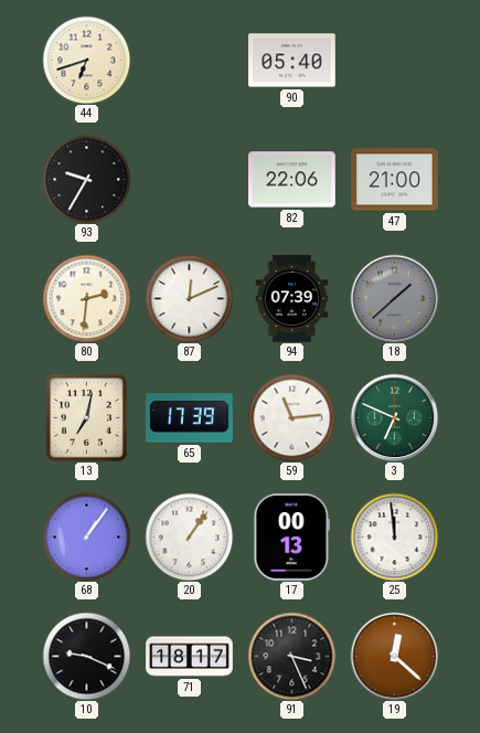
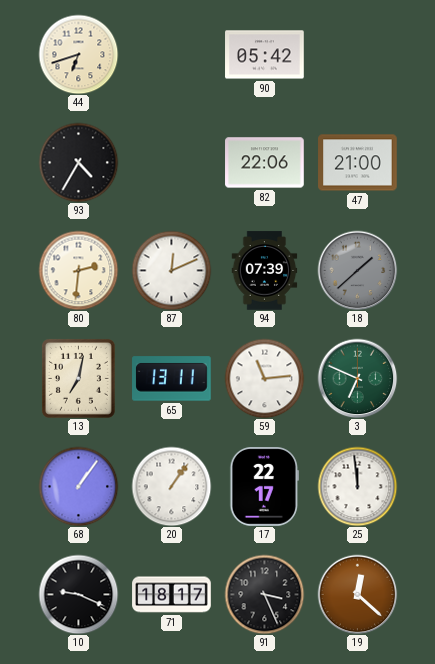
90: 05:40 -> 05:42
93: 9:35 -> 4:35
65: 17:39 -> 13:11
17: 00:13 -> 22:17
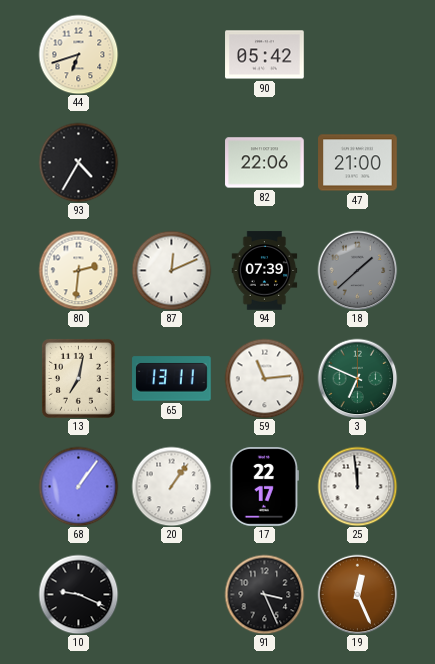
71: 18:17 -> none
19: 12:22 -> 12:26
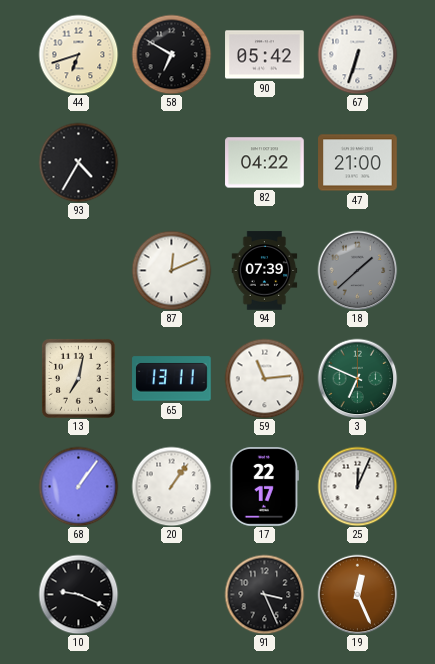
58: none -> 6:50
67: none -> 6:33
82: 22:06 -> 04:22
80: 2:31 -> none
25: 11:59 -> 12:04
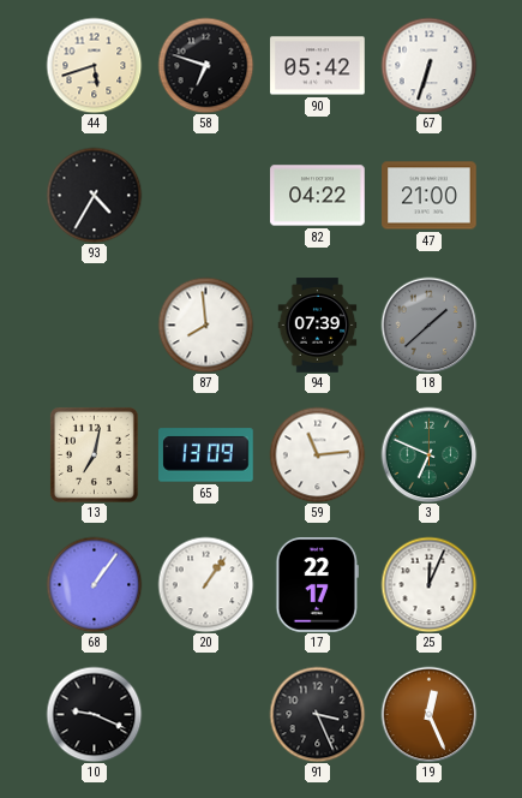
44: 6:42 -> 5:42
58: 6:50 -> 6:48
87: 12:11 -> 7:59
65: 13:11 -> 13:09
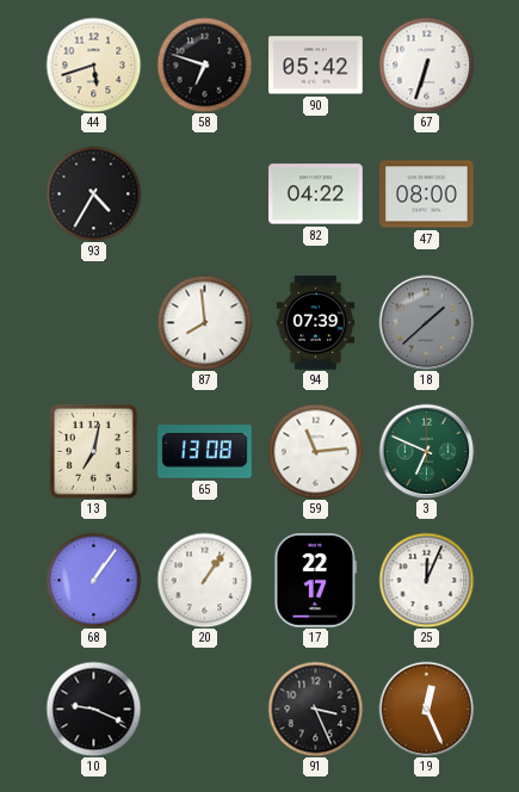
47: 21:00 -> 08:00
65: 13:09 -> 13:08
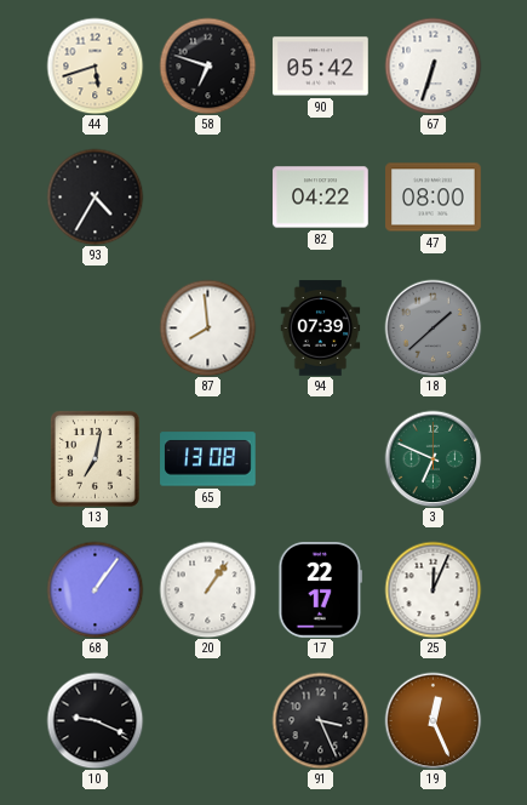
59: 11:14 -> none
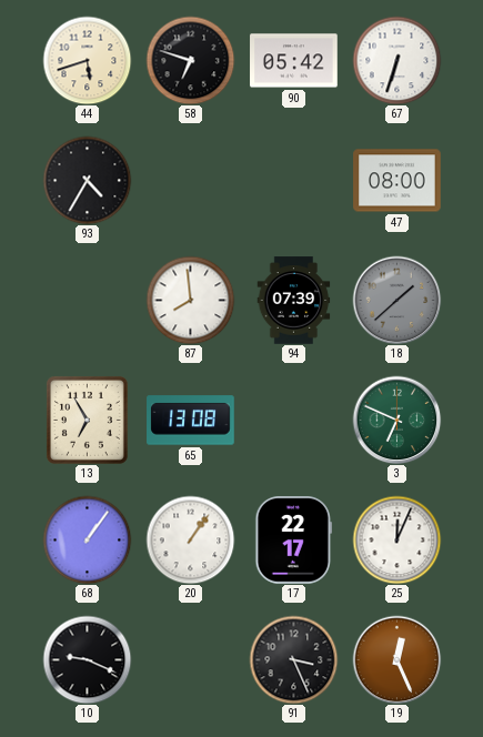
82: 04:22 -> none
13: 7:02 -> 6:55
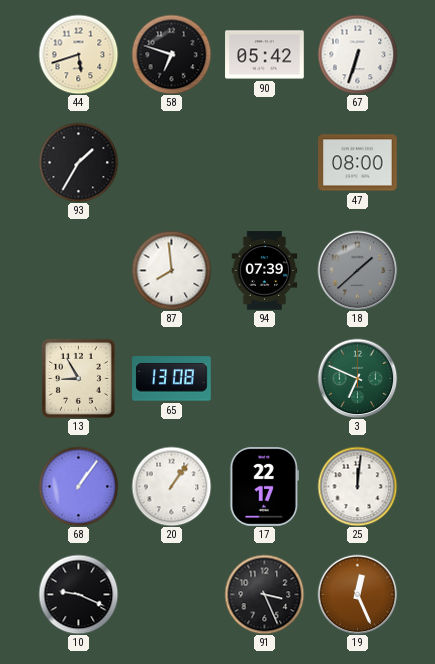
93: 4:35 -> 1:35
13: 6:55 -> 8:55
25: 12:04 -> 12:01
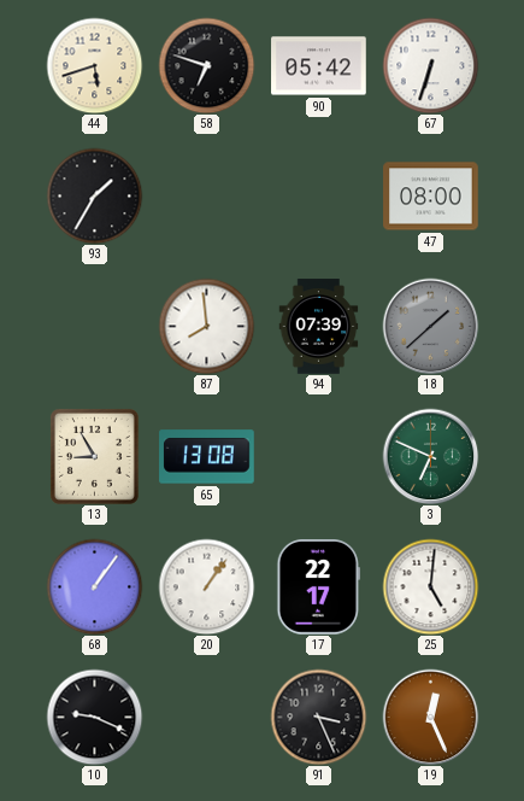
25: 12:01 -> 5:01
